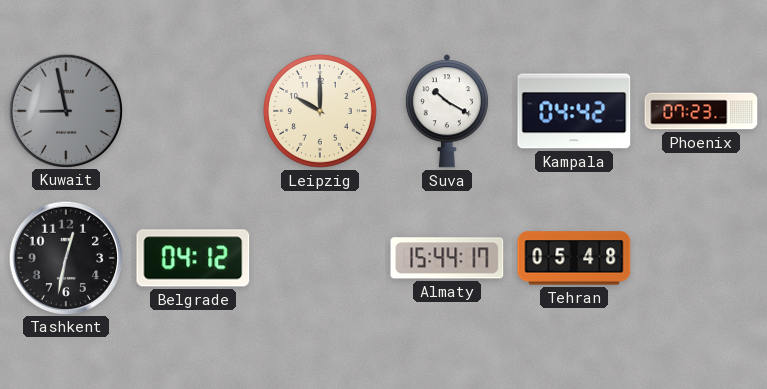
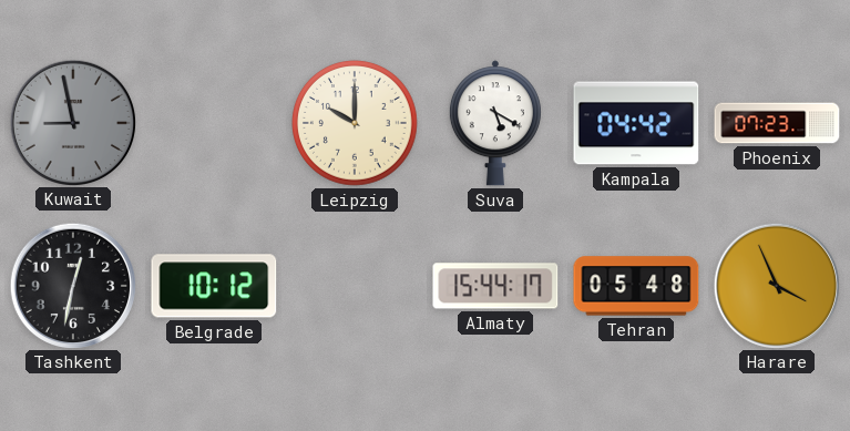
Suva: 10:20 -> 5:20
Belgrade: 04:12 -> 10:12
Harare: none -> 3:56
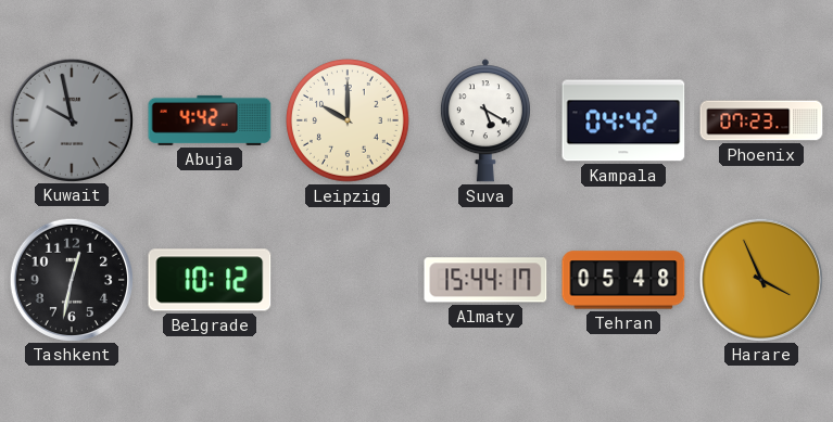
Kuwait: 8:58 -> 9:58
Abuja: none -> 4:42
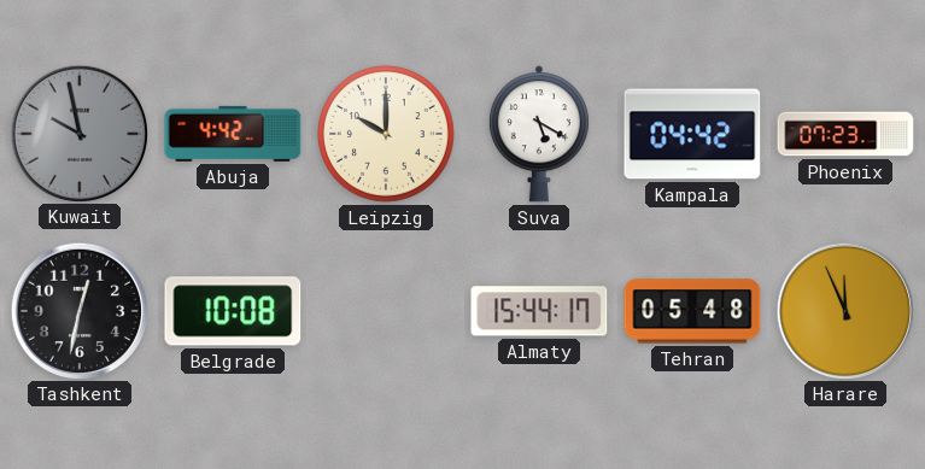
Belgrade: 10:12 -> 10:08
Harare: 3:56 -> 11:56
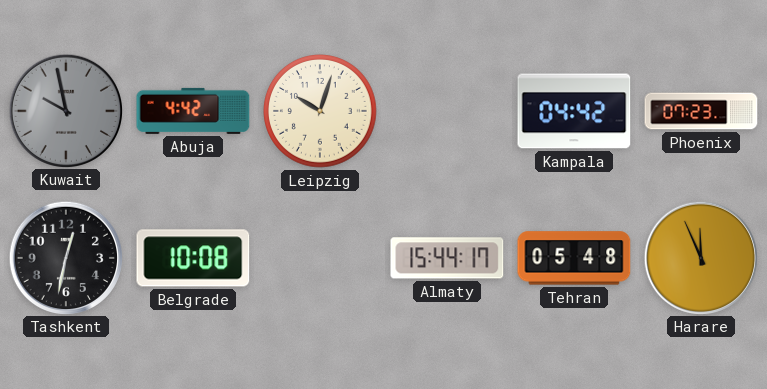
Leipzig: 10:00 -> 10:03
Suva: 5:20 -> none
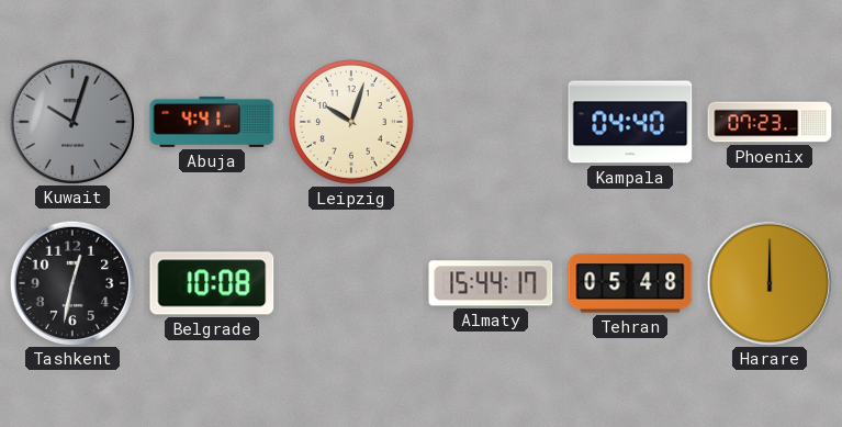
Kuwait: 9:58 -> 10:03
Abuja: 4:42 -> 4:41
Kampala: 04:42 -> 04:40
Harare: 11:56 -> 12:00
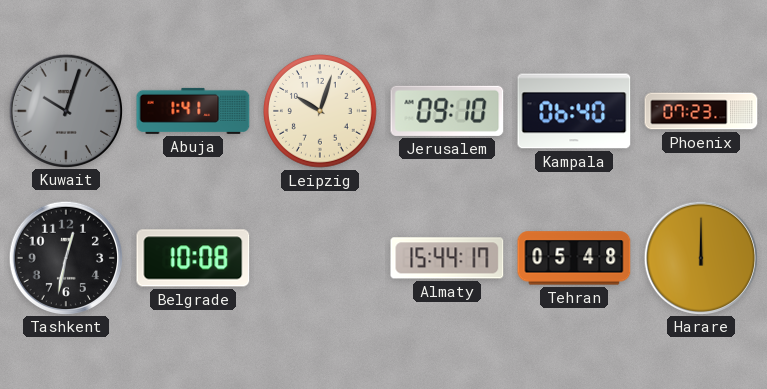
Abuja: 4:41 -> 1:41
Jerusalem: none -> 09:10
Kampala: 04:40 -> 06:40
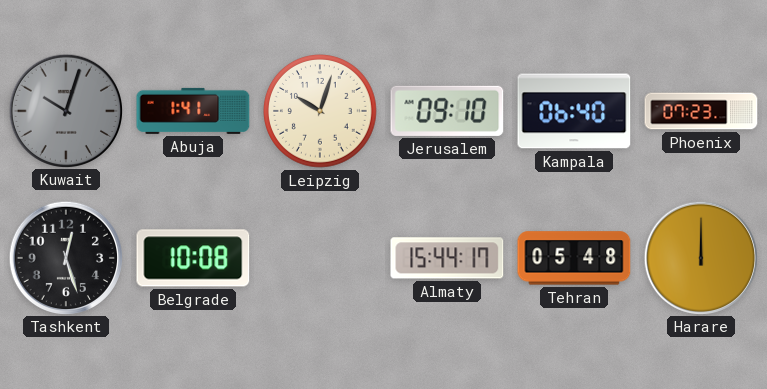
Tashkent: 12:32 -> 12:27
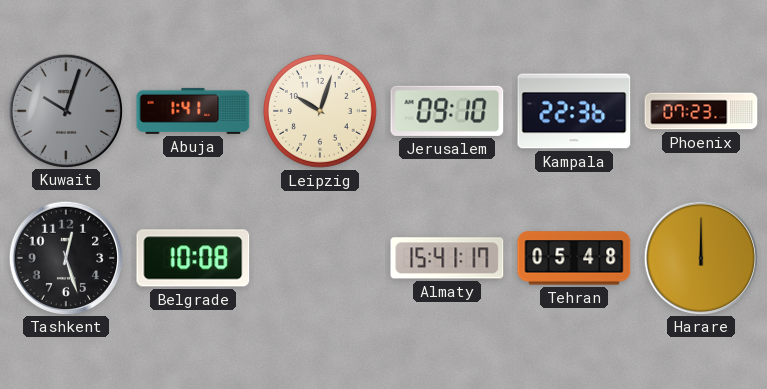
Kampala: 06:40 -> 22:36
Almaty: 15:44 -> 15:41
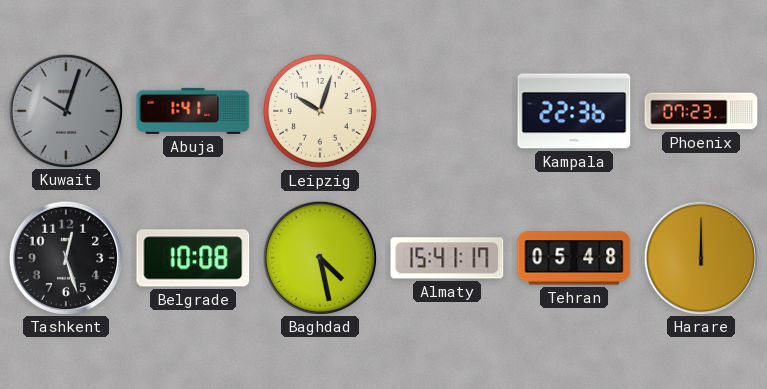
Jerusalem: 09:10 -> none
Baghdad: none -> 4:28
